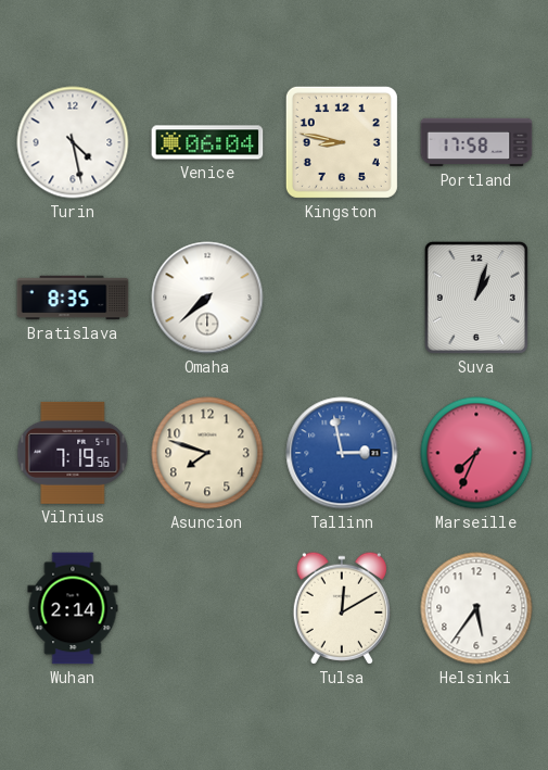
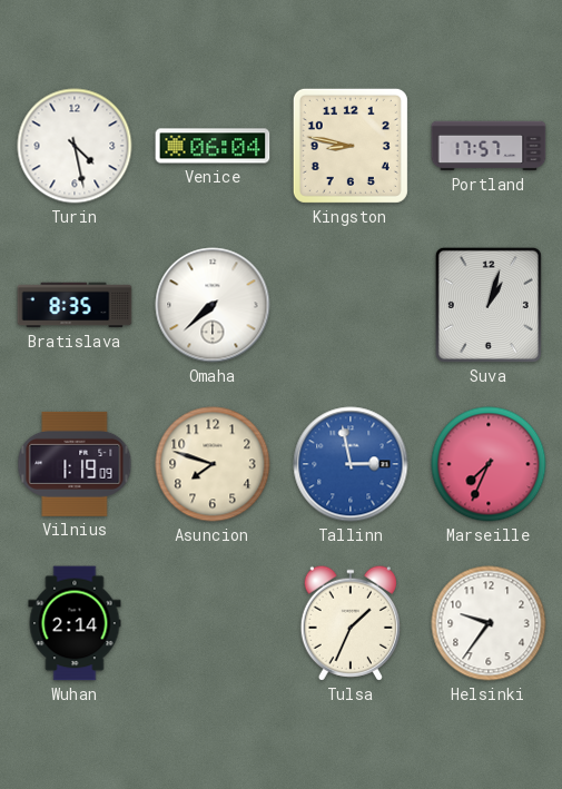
Portland: 17:58 -> 17:57
Vilnius: 7:19 -> 1:19
Tulsa: 12:10 -> 1:34
Helsinki: 5:36 -> 9:36
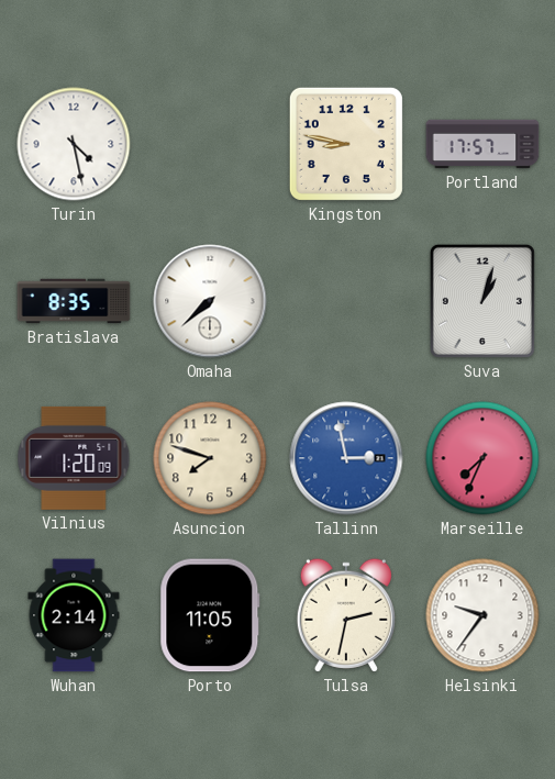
Venice: 06:04 -> none
Vilnius: 1:19 -> 1:20
Porto: none -> 11:05
Tulsa: 1:34 -> 2:32
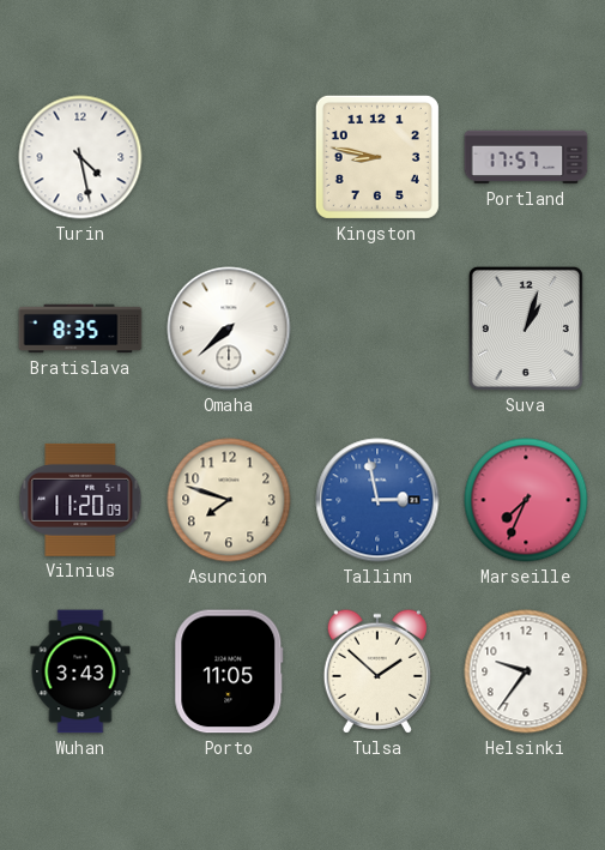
Vilnius: 1:20 -> 11:20
Wuhan: 2:14 -> 3:43
Tulsa: 2:32 -> 1:52
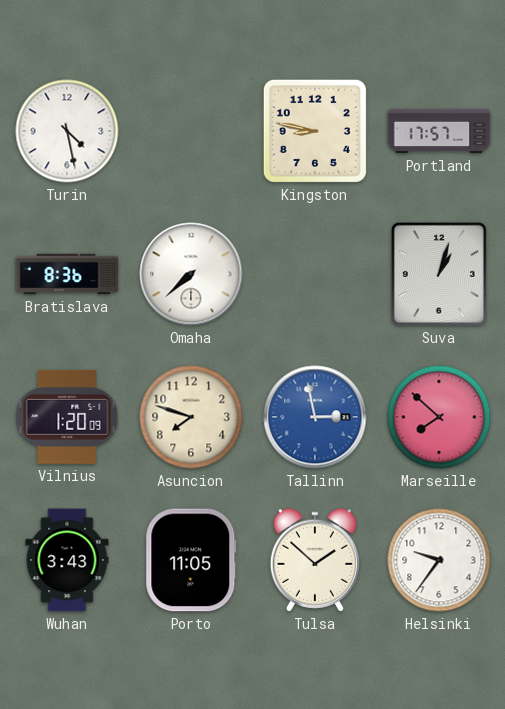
Bratislava: 8:35 -> 8:36
Vilnius: 11:20 -> 1:20
Marseille: 7:34 -> 7:52
